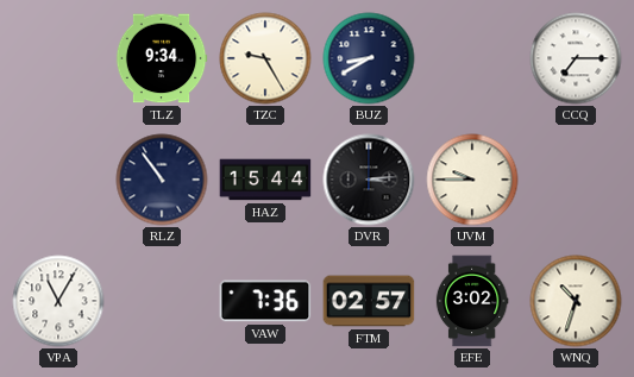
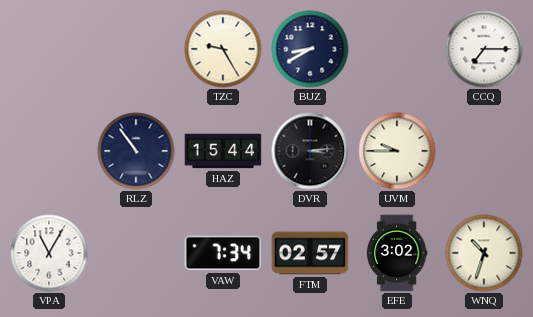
TLZ: 9:34 -> none
VAW: 7:36 -> 7:34
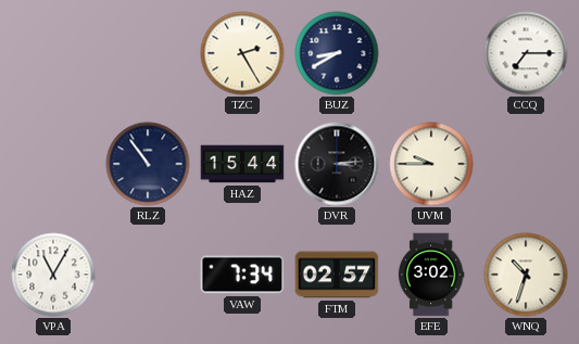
TZC: 9:25 -> 2:25
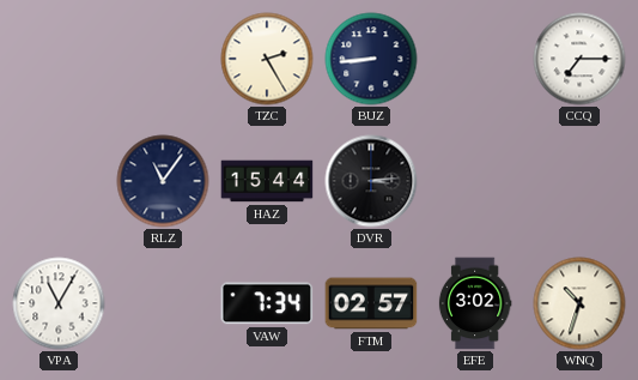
BUZ: 8:40 -> 8:44
RLZ: 10:54 -> 11:06
UVM: 9:45 -> none
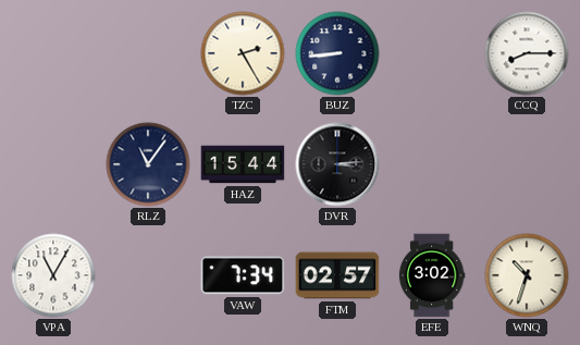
CCQ: 7:15 -> 8:15
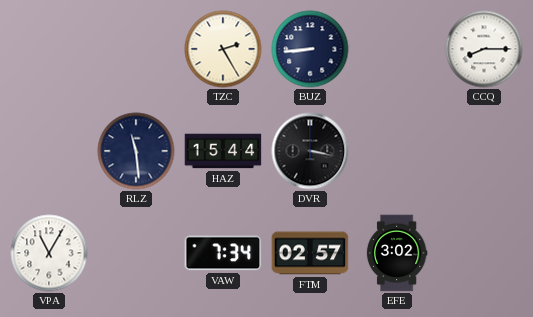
RLZ: 11:06 -> 11:29
DVR: 3:14 -> 3:17
WNQ: 10:33 -> none
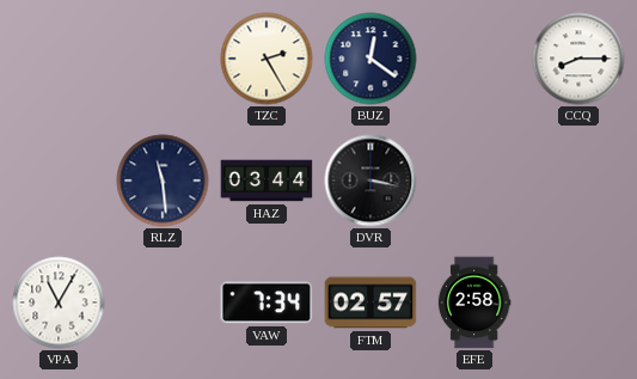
BUZ: 8:44 -> 12:21
HAZ: 15:44 -> 03:44
EFE: 3:02 -> 2:58
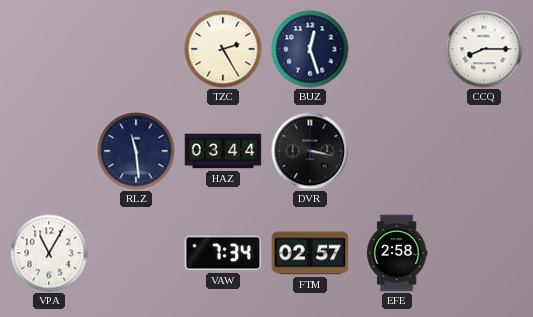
BUZ: 12:21 -> 12:27
